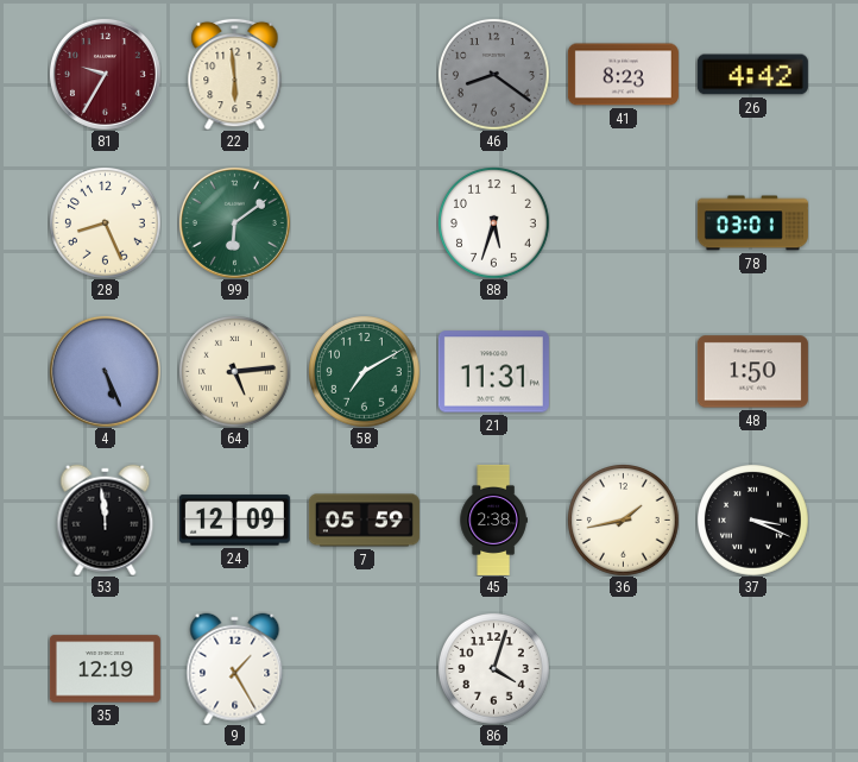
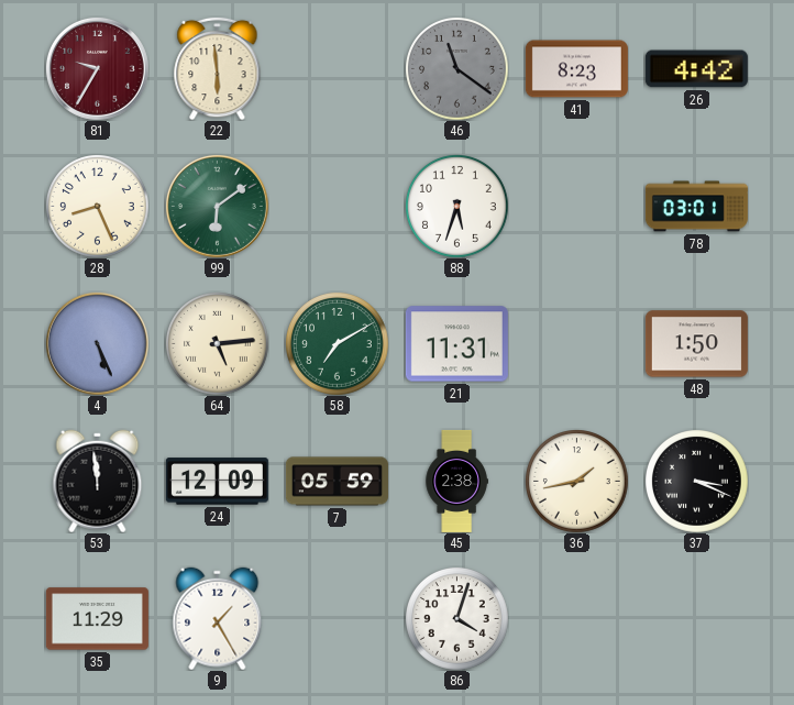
46: 8:21 -> 11:21
35: 12:19 -> 11:29
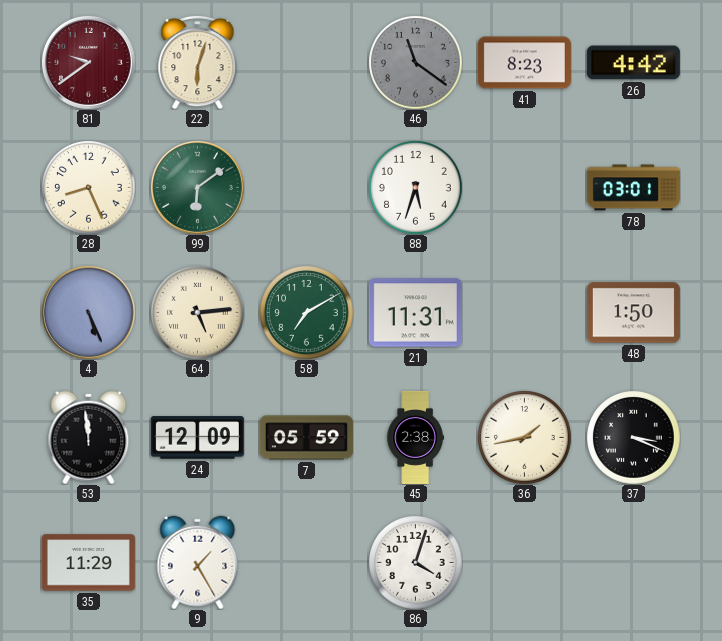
81: 9:35 -> 9:39
22: 5:59 -> 6:03
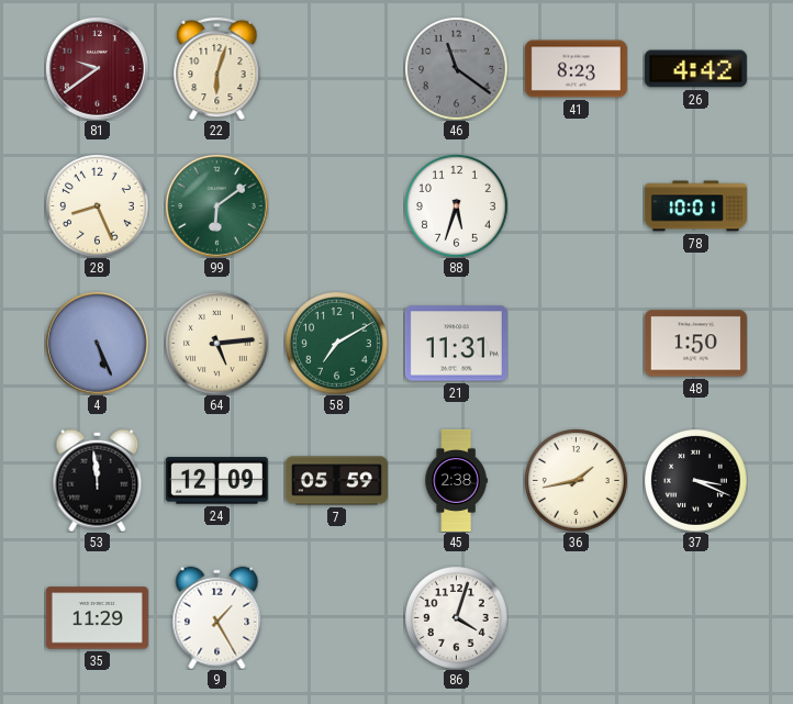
78: 03:01 -> 10:01
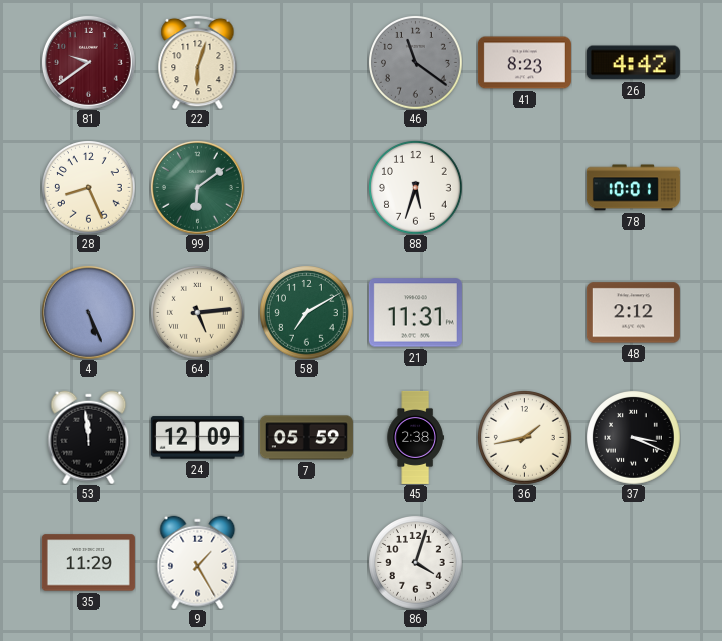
48: 1:50 -> 2:12
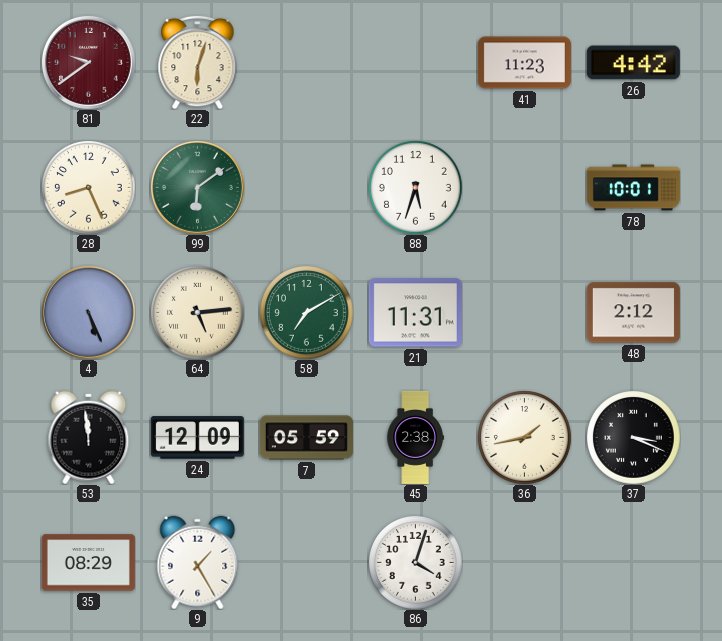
46: 11:21 -> none
41: 8:23 -> 11:23
35: 11:29 -> 08:29
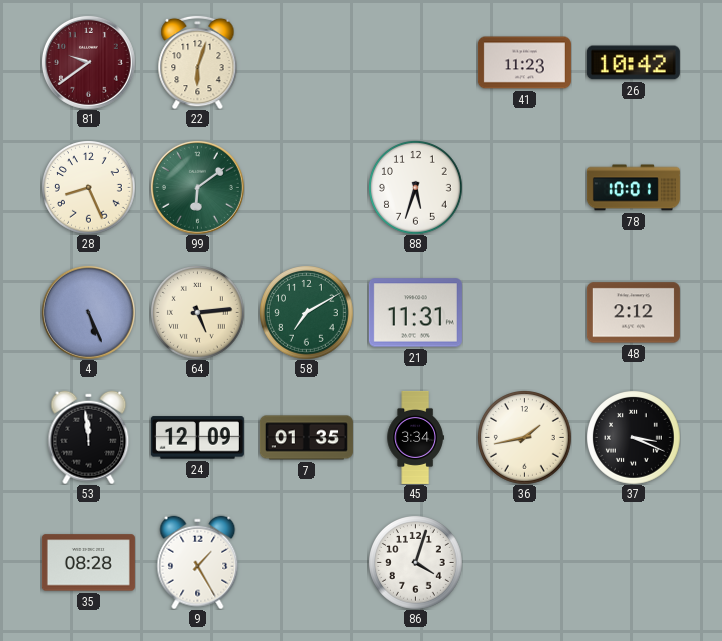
26: 4:42 -> 10:42
7: 05:59 -> 01:35
45: 2:38 -> 3:34
35: 08:29 -> 08:28
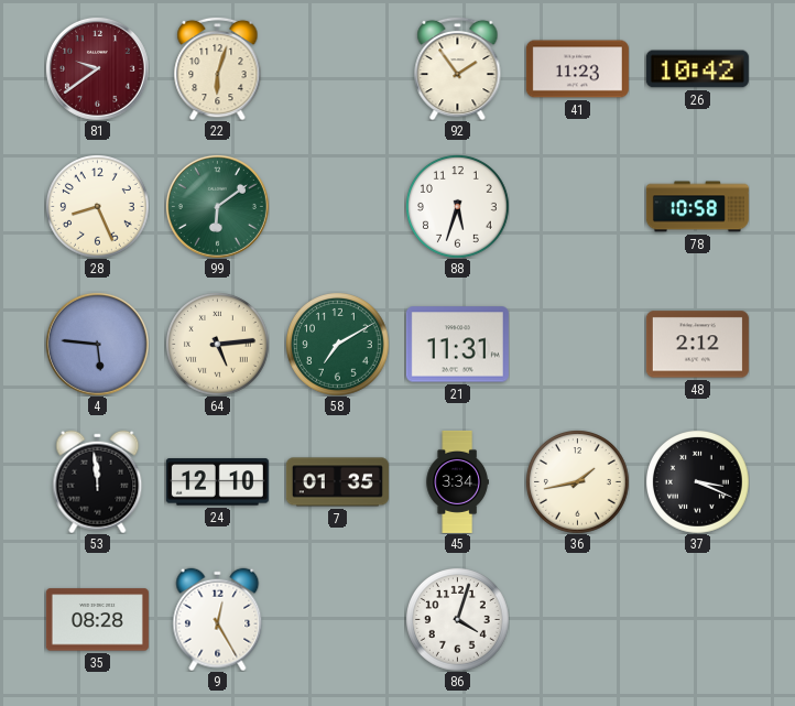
92: none -> 1:54
78: 10:01 -> 10:58
4: 5:26 -> 5:46
24: 12:09 -> 12:10
9: 1:25 -> 12:25
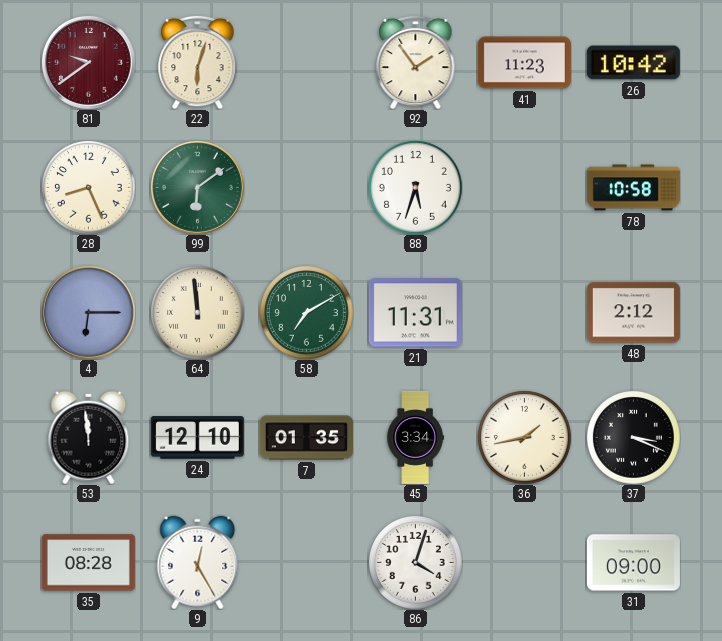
4: 5:46 -> 6:15
64: 5:14 -> 11:59
31: none -> 09:00
